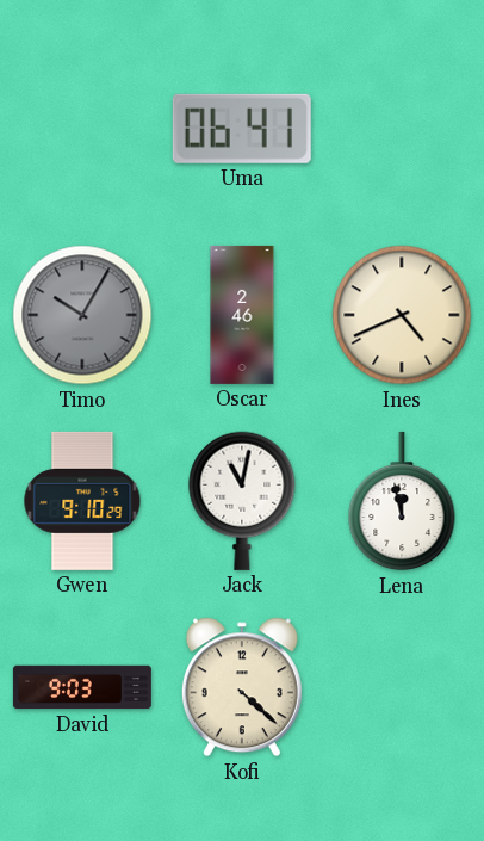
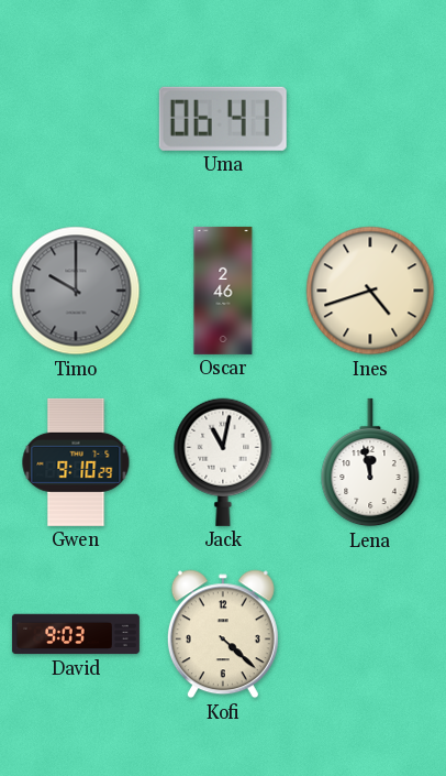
Timo: 10:05 -> 10:00
Ines: 4:41 -> 4:42
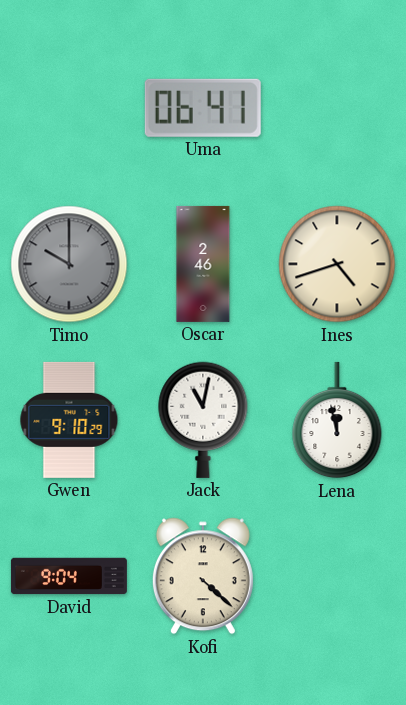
David: 9:03 -> 9:04
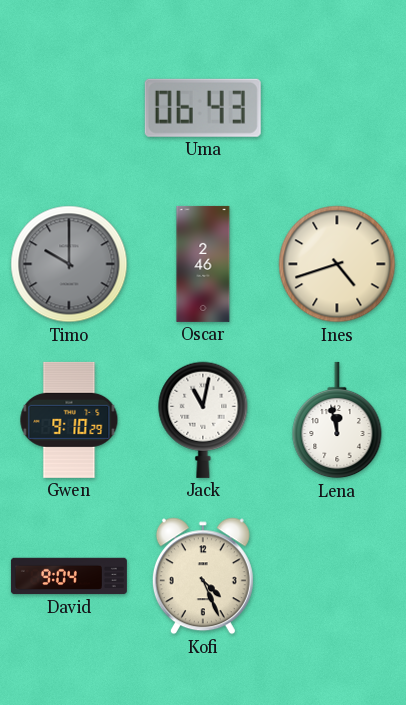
Uma: 06:41 -> 06:43
Kofi: 4:22 -> 4:26
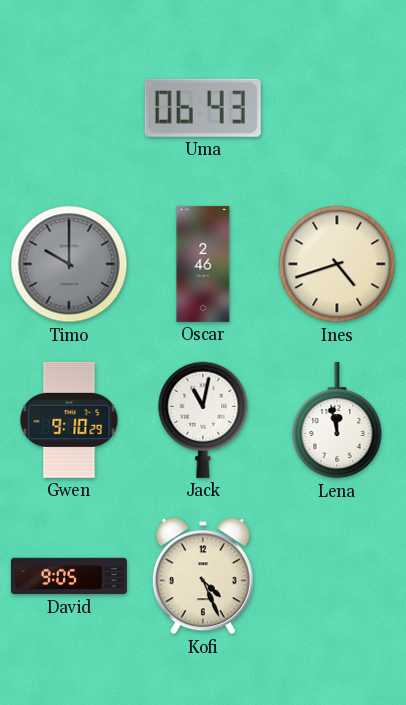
David: 9:04 -> 9:05
